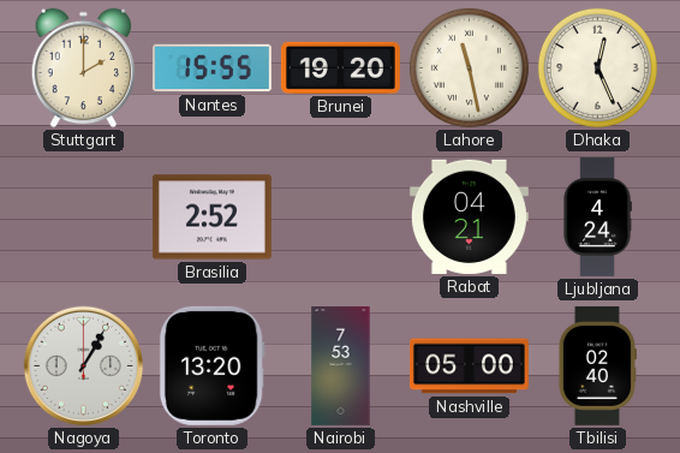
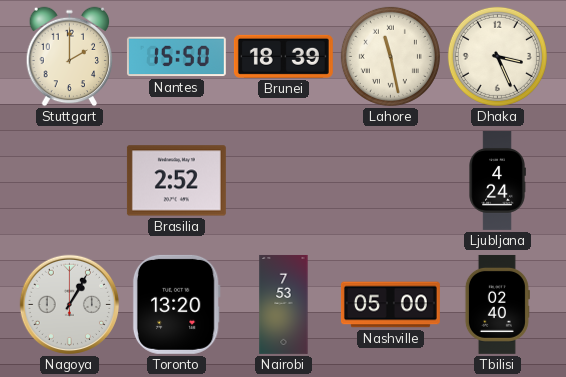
Nantes: 15:55 -> 15:50
Brunei: 19:20 -> 18:39
Dhaka: 12:26 -> 3:26
Rabat: 04:21 -> none
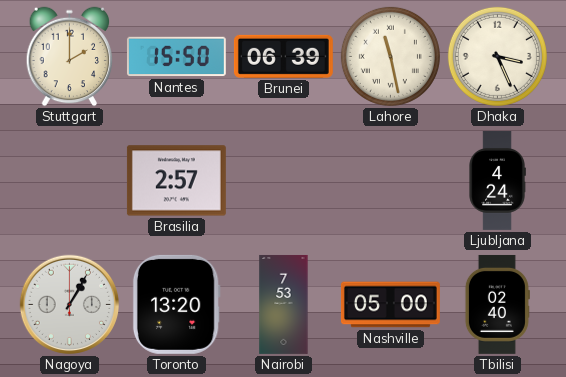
Brunei: 18:39 -> 06:39
Brasilia: 2:52 -> 2:57
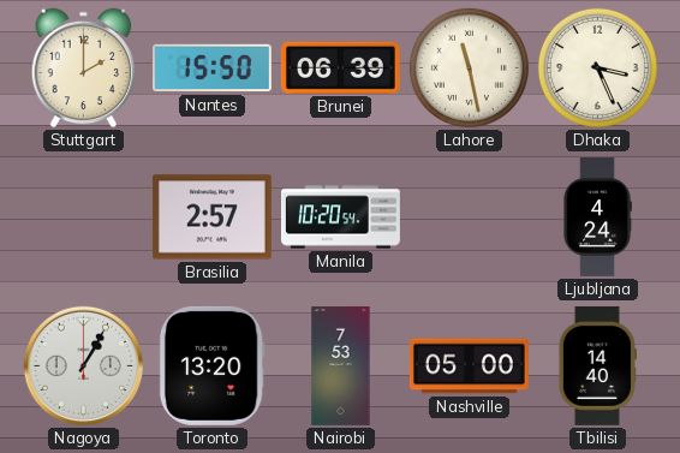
Manila: none -> 10:20
Tbilisi: 02:40 -> 14:40
